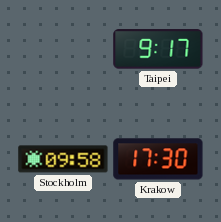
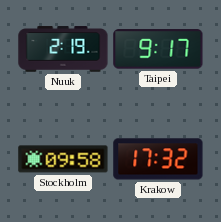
Nuuk: none -> 2:19
Krakow: 17:30 -> 17:32
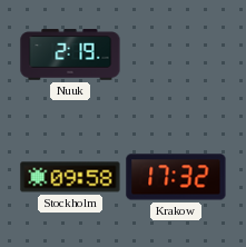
Taipei: 9:17 -> none
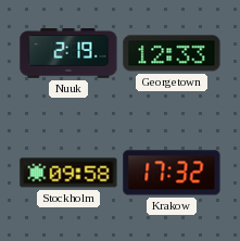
Georgetown: none -> 12:33
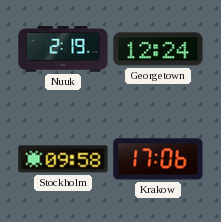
Georgetown: 12:33 -> 12:24
Krakow: 17:32 -> 17:06
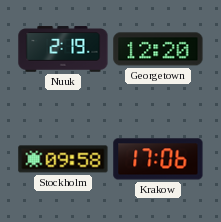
Georgetown: 12:24 -> 12:20
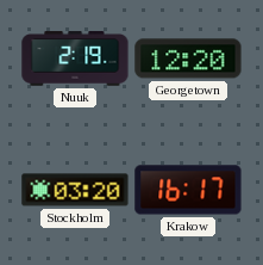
Stockholm: 09:58 -> 03:20
Krakow: 17:06 -> 16:17
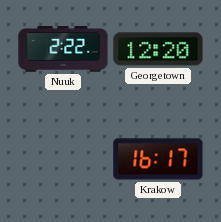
Nuuk: 2:19 -> 2:22
Stockholm: 03:20 -> none
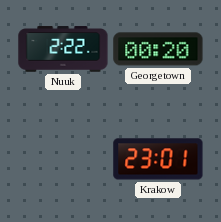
Georgetown: 12:20 -> 00:20
Krakow: 16:17 -> 23:01
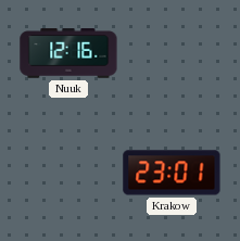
Nuuk: 2:22 -> 12:16
Georgetown: 00:20 -> none
